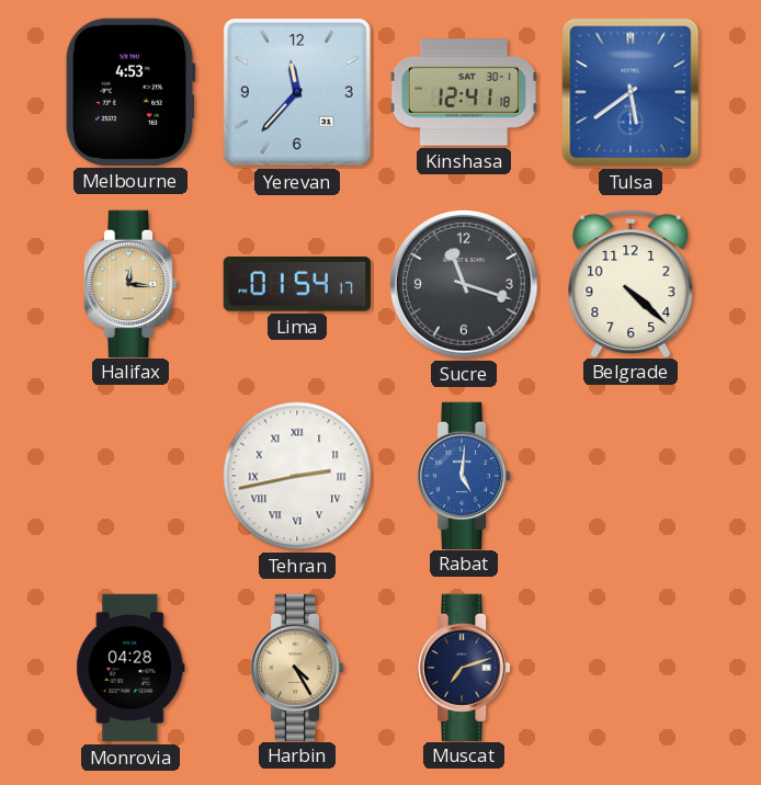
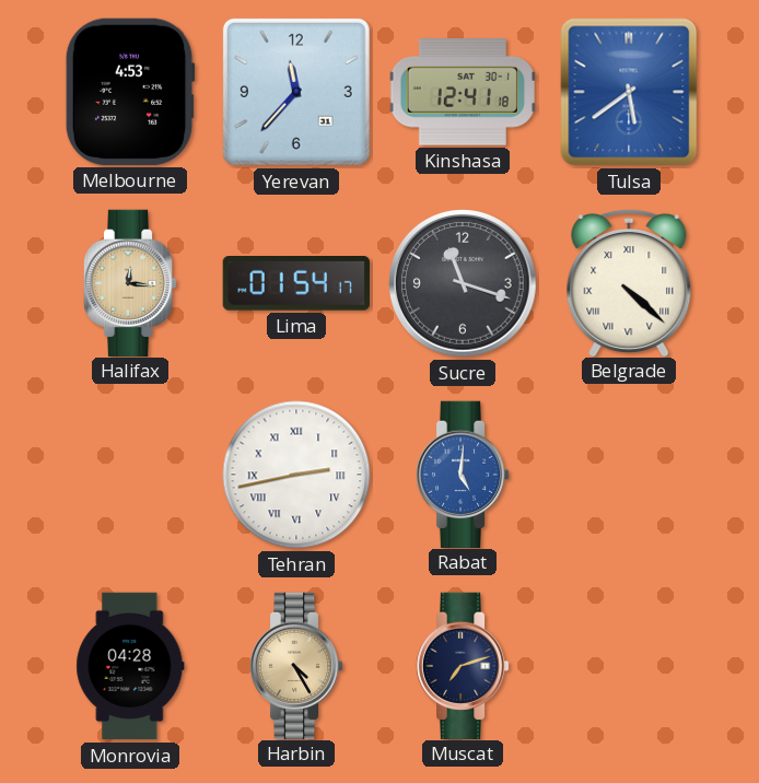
Belgrade numerals: Arabic -> Roman
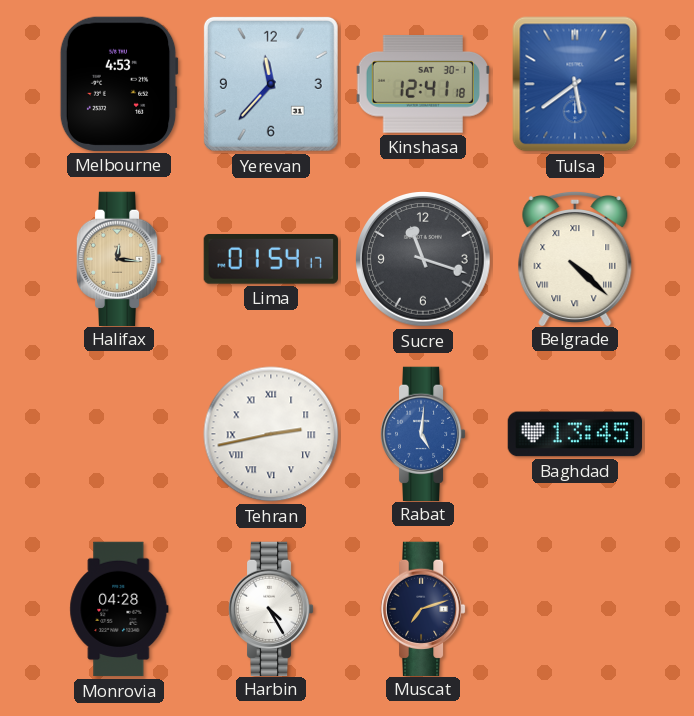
Baghdad: none -> 13:45
Harbin dial: champagne -> white
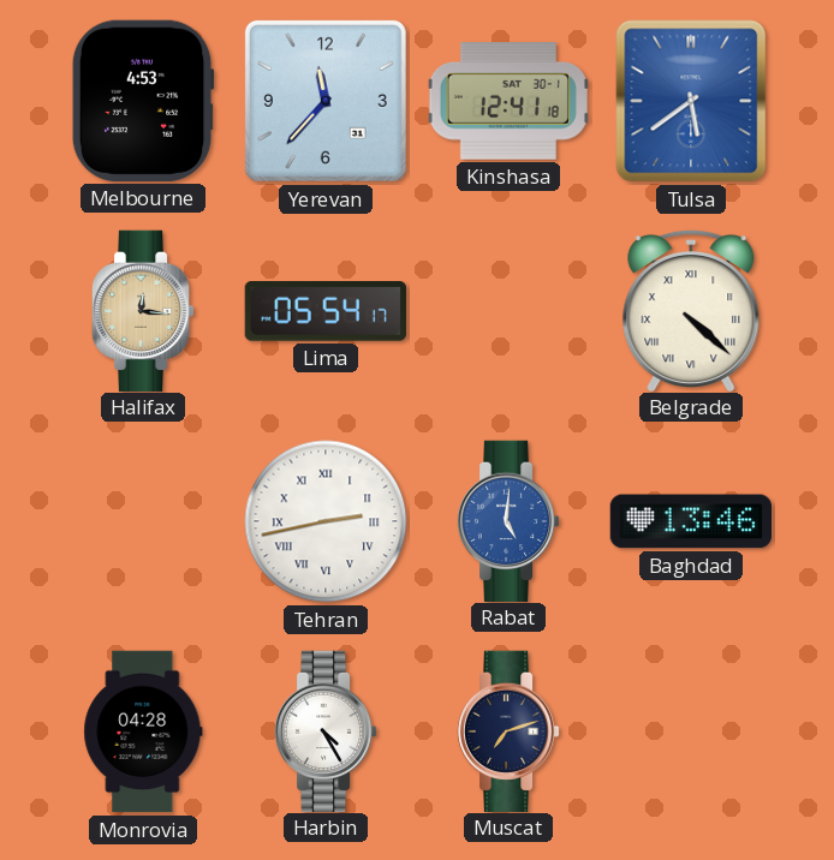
Lima: 01:54 -> 05:54
Sucre: 11:18 -> none
Baghdad: 13:45 -> 13:46
